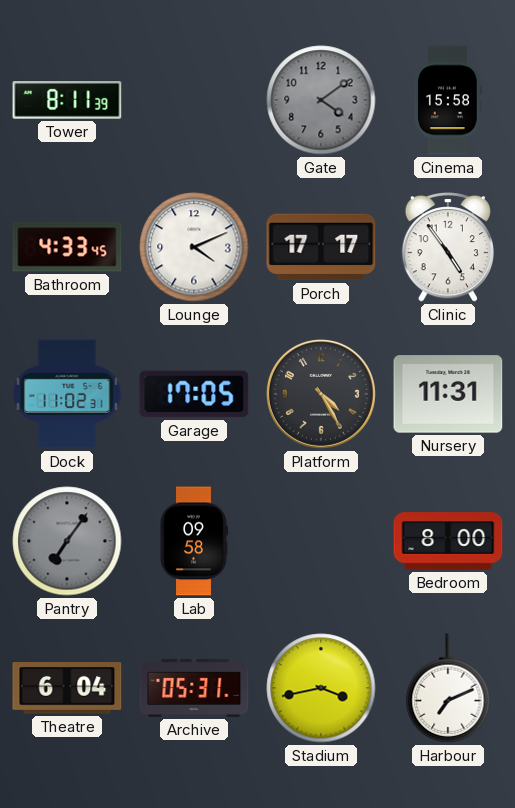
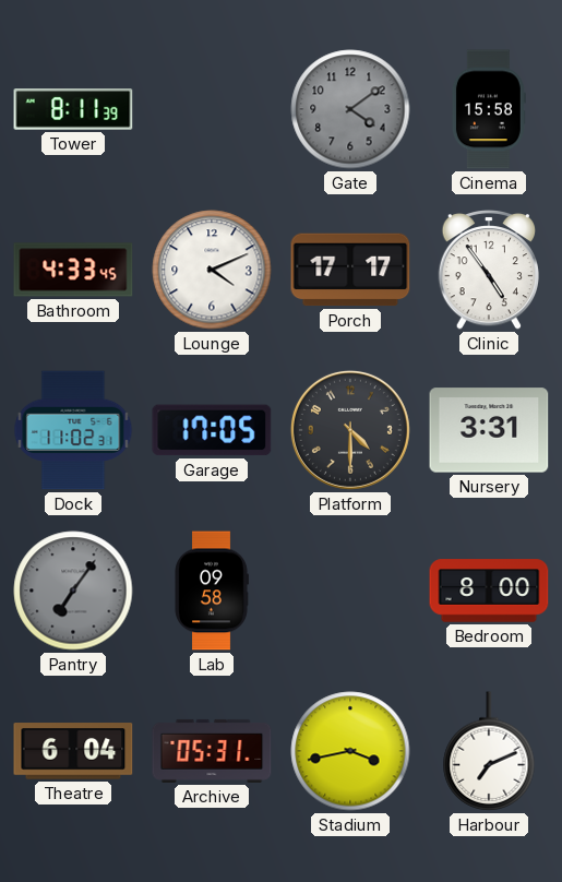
Platform: 4:25 -> 4:30
Nursery: 11:31 -> 3:31
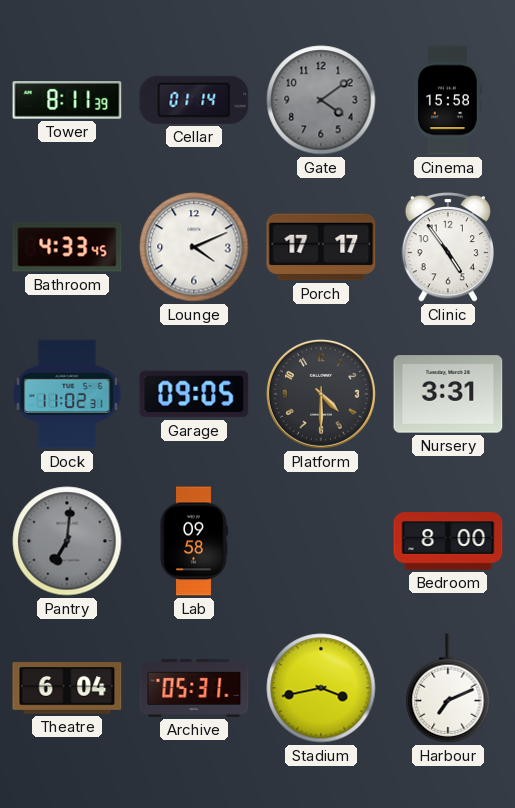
Cellar: none -> 01:14
Garage: 17:05 -> 09:05
Pantry: 7:06 -> 7:01
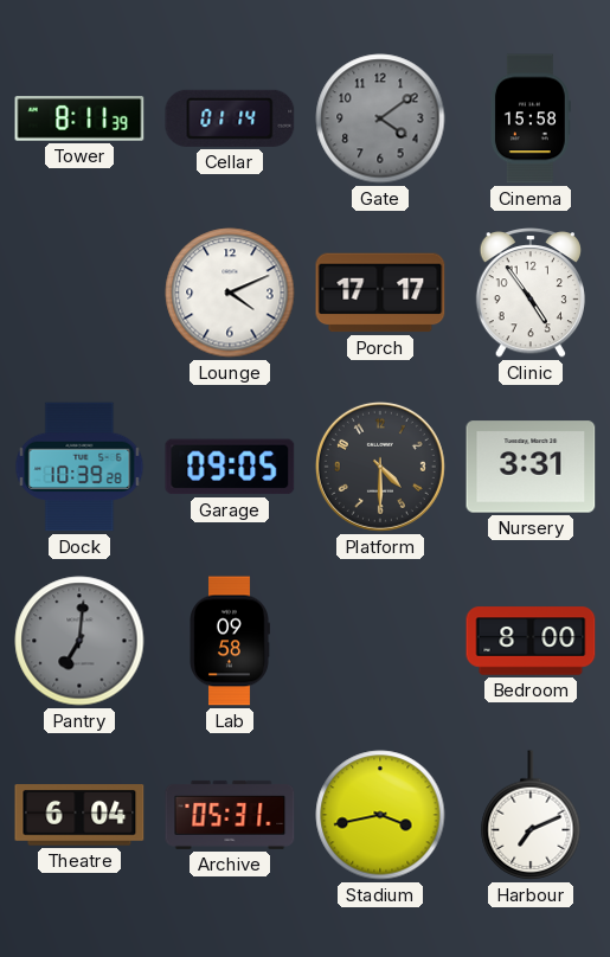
Bathroom: 4:33 -> none
Dock: 11:02 -> 10:39
